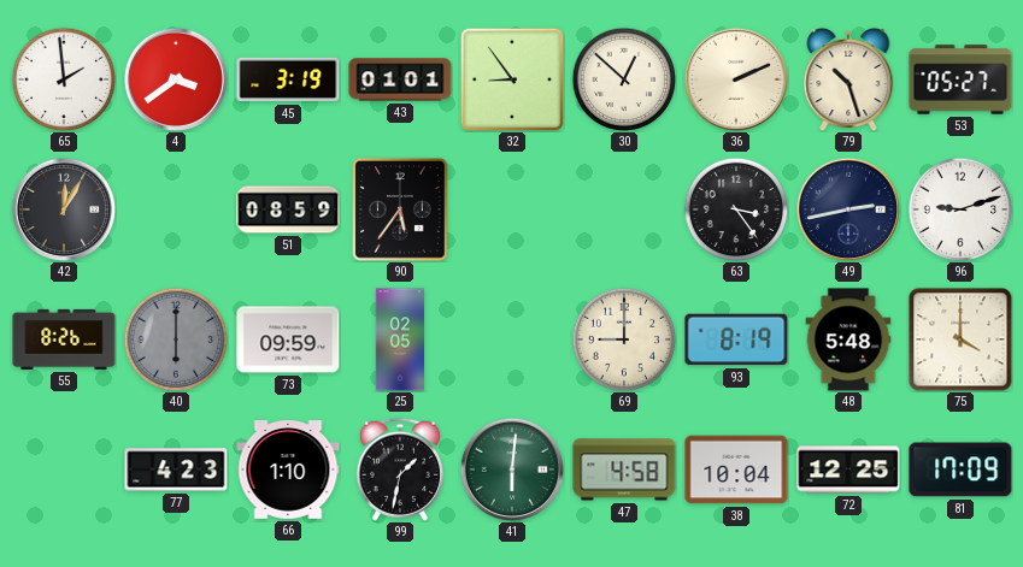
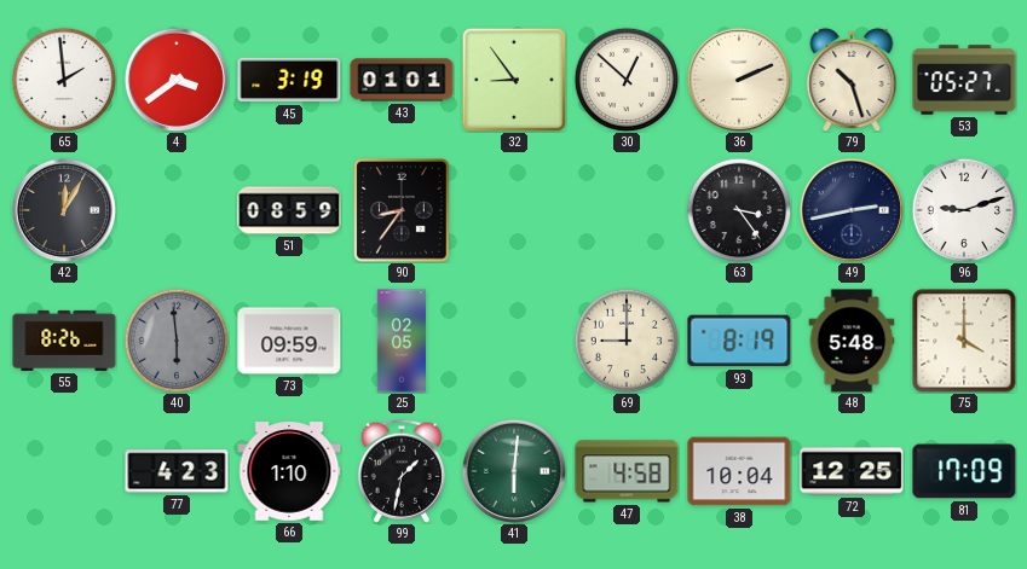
90: 5:36 -> 8:36
40: 6:00 -> 5:59
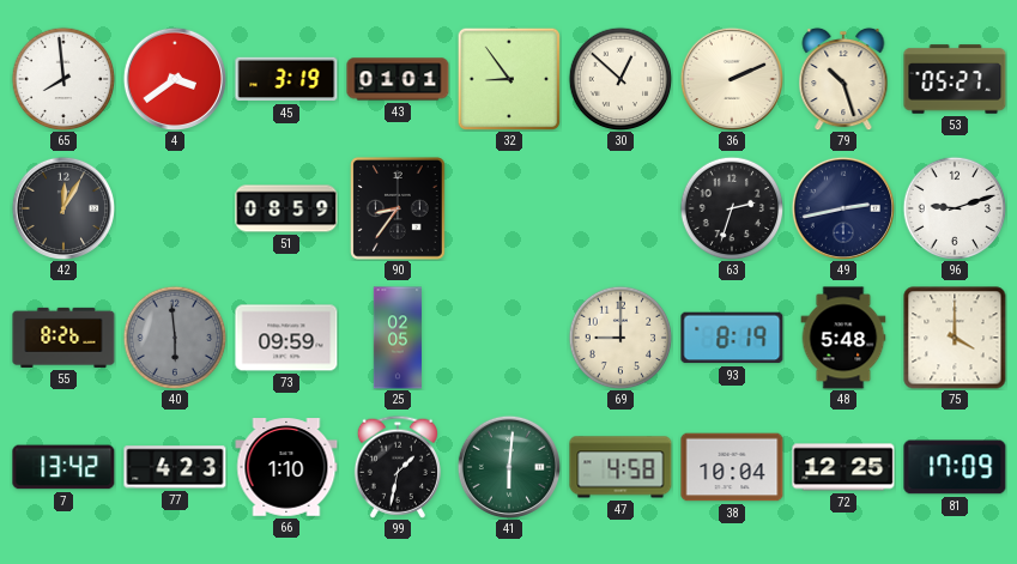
65: 1:59 -> 7:59
63: 3:24 -> 2:33
7: none -> 13:42
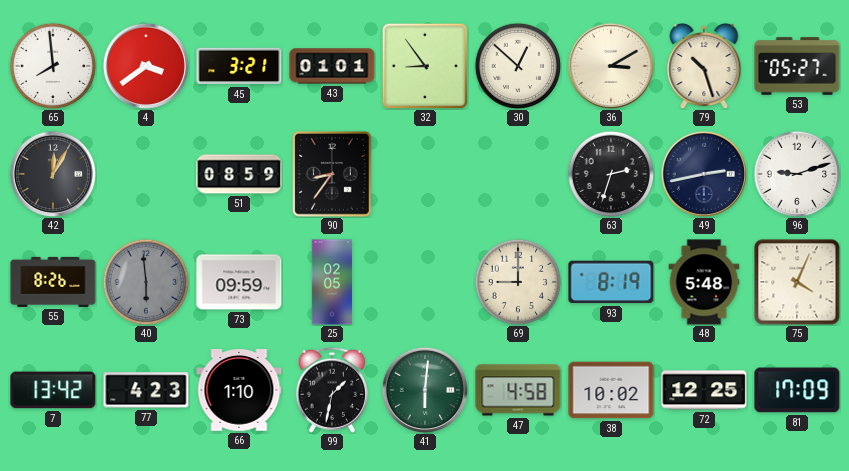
45: 3:19 -> 3:21
36: 2:11 -> 3:10
75: 4:00 -> 4:04
38: 10:04 -> 10:02
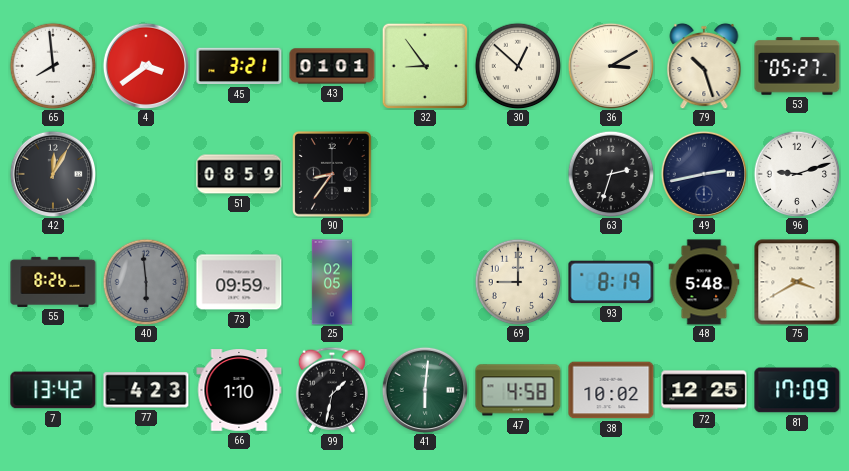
75: 4:04 -> 3:40
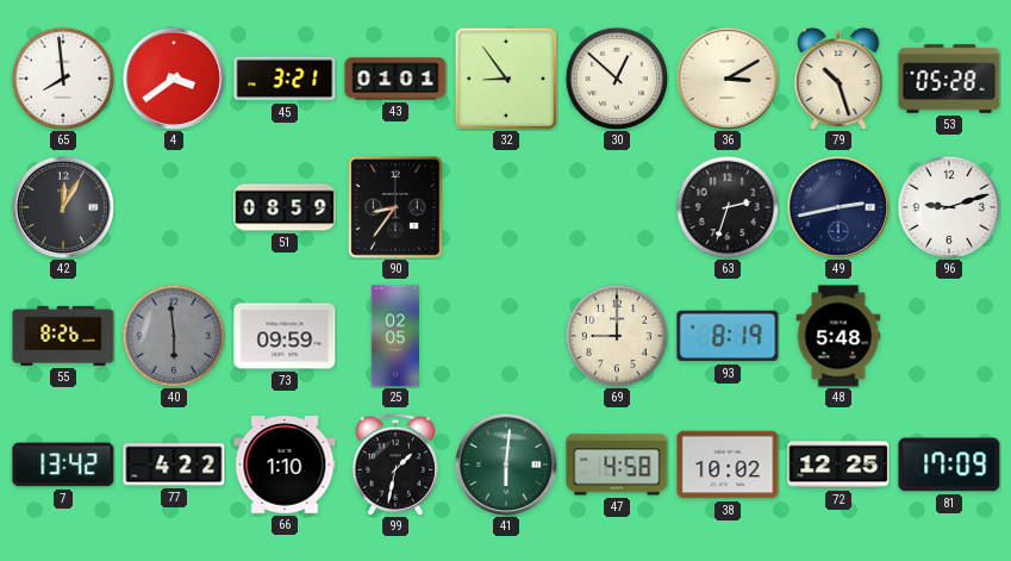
53: 05:27 -> 05:28
75: 3:40 -> none
77: 4:23 -> 4:22
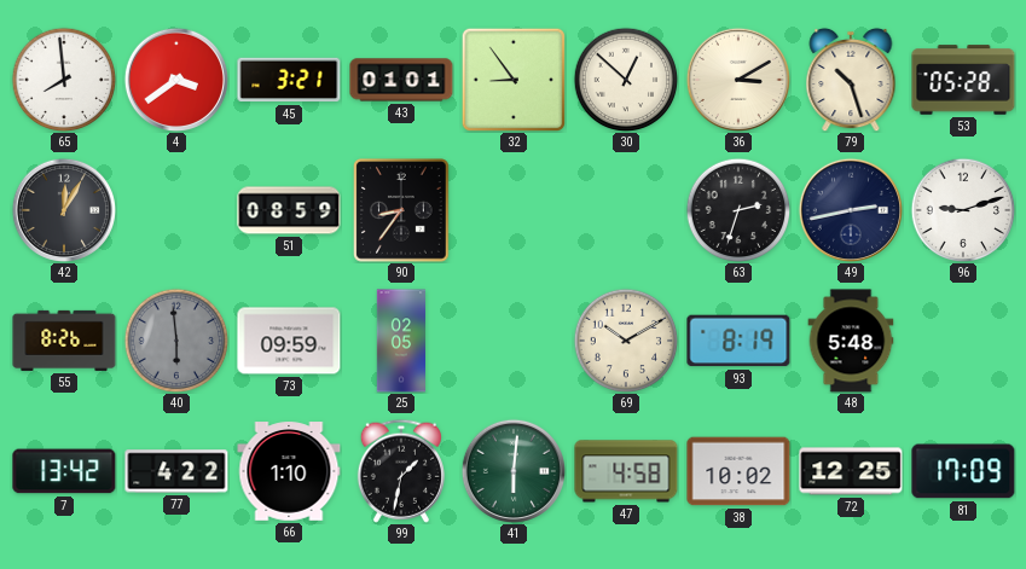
69: 9:00 -> 10:10
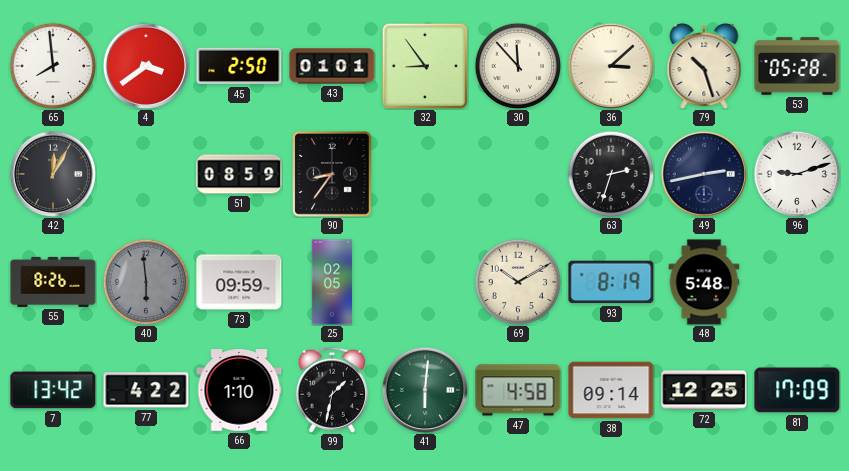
45: 3:21 -> 2:50
30: 12:52 -> 11:53
36: 3:10 -> 3:08
38: 10:02 -> 09:14
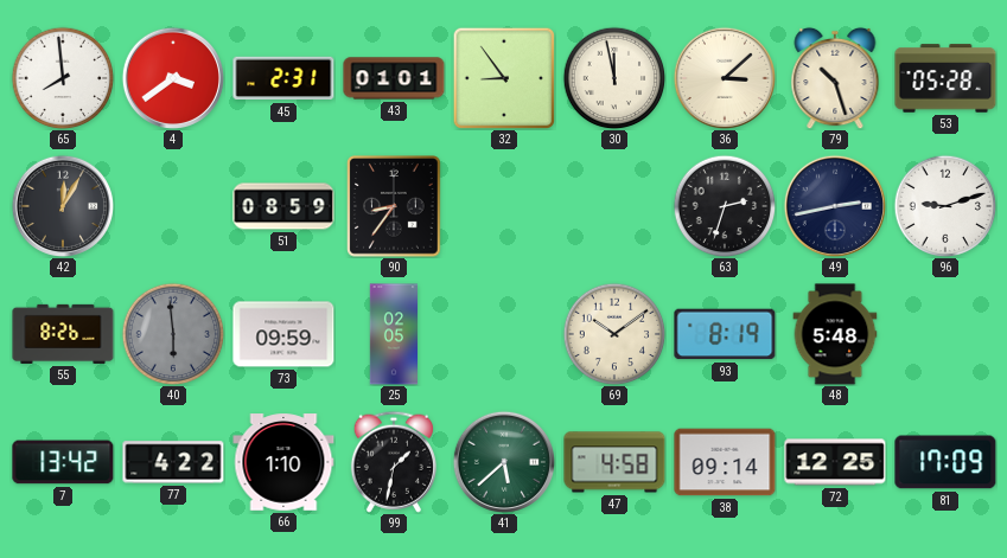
45: 2:50 -> 2:31
30: 11:53 -> 11:58
69: 10:10 -> 10:09
41: 6:01 -> 5:38
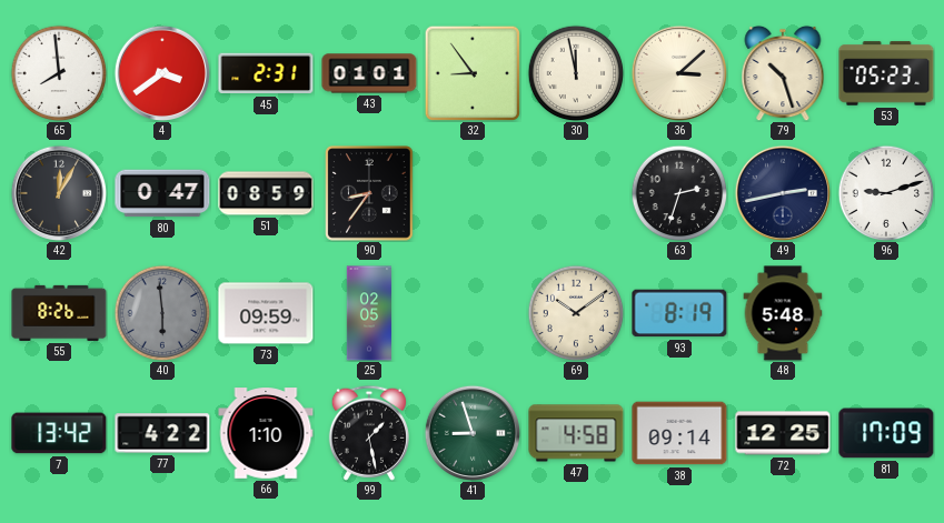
53: 05:28 -> 05:23
80: none -> 0:47
99: 1:32 -> 1:28
41: 5:38 -> 8:57
